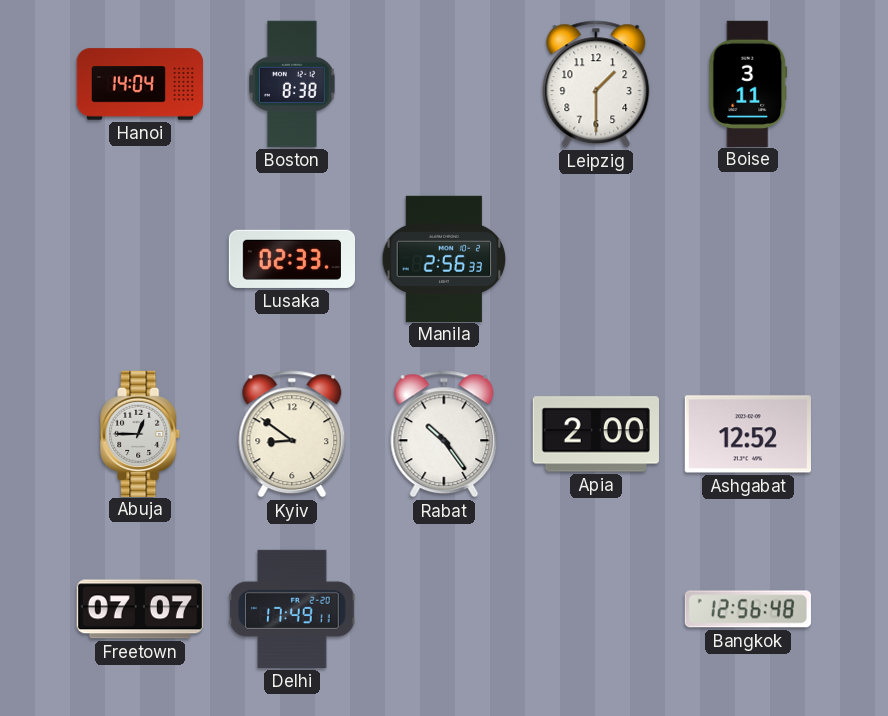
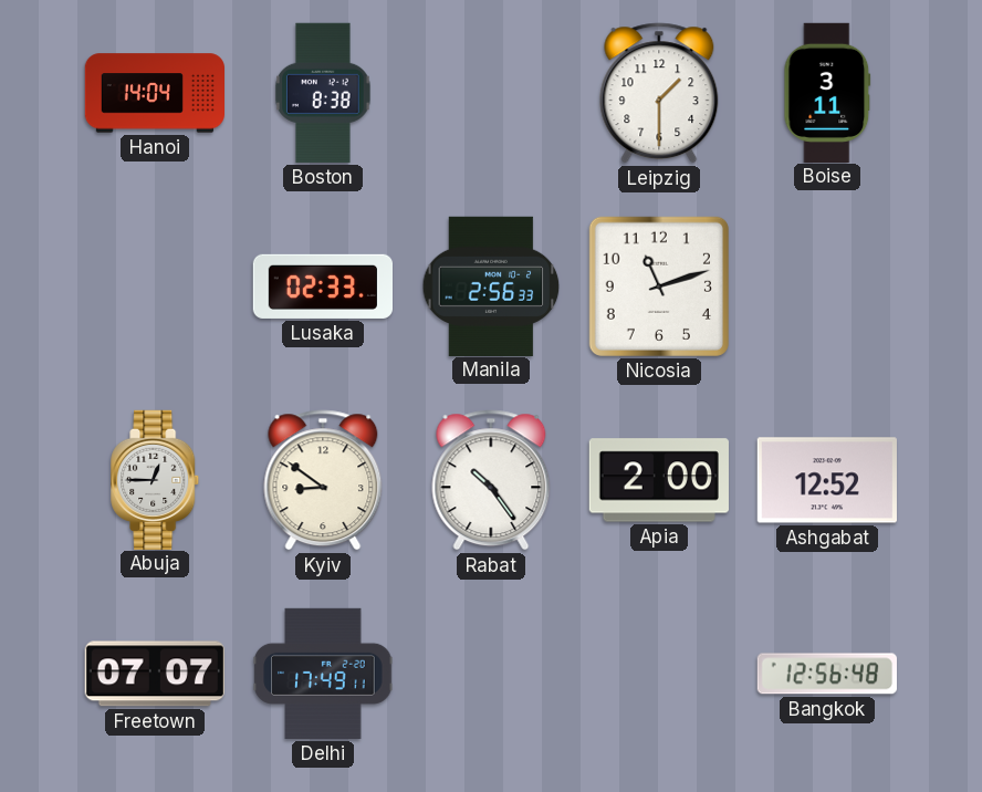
Nicosia: none -> 11:12
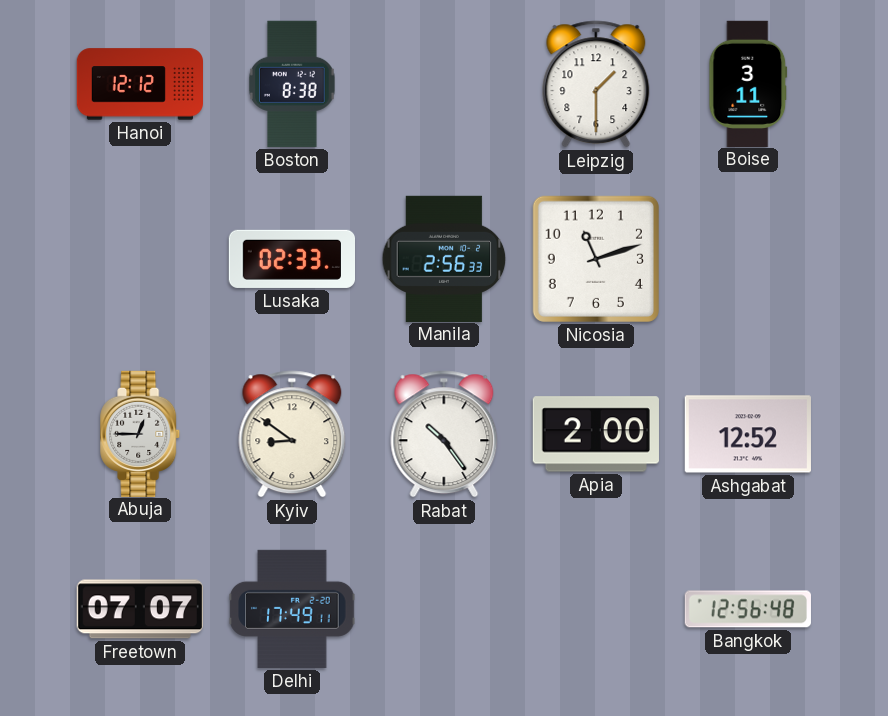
Hanoi: 14:04 -> 12:12
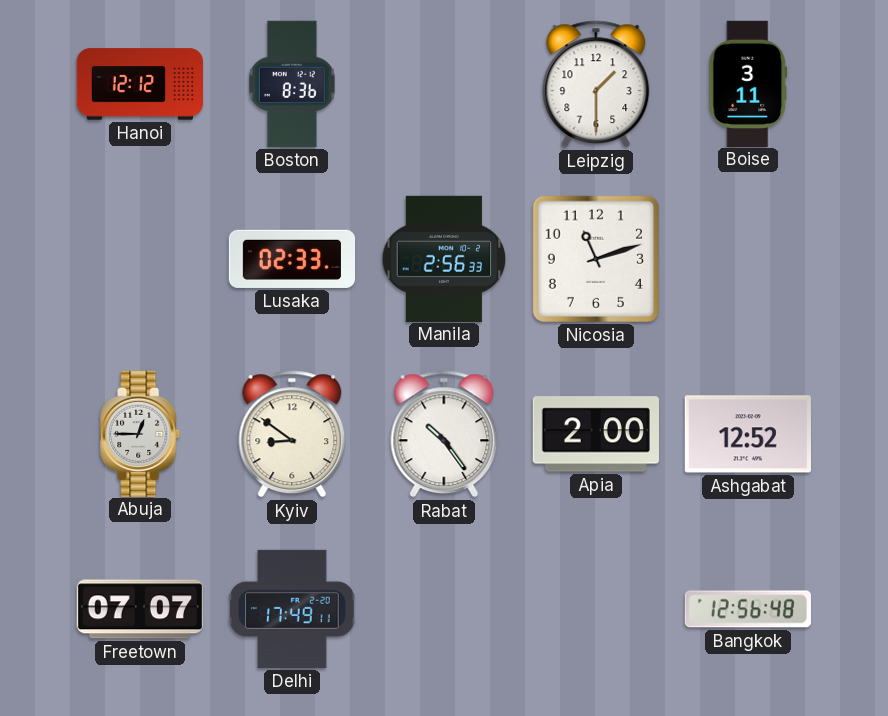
Boston: 8:38 -> 8:36
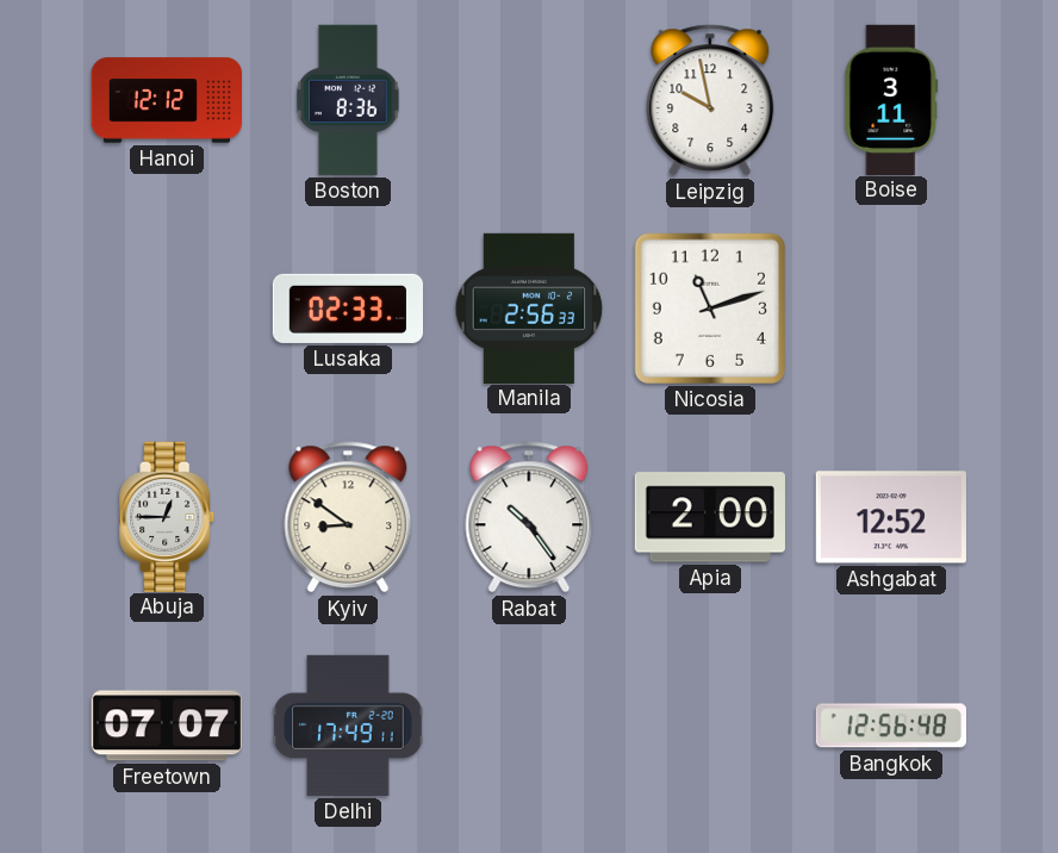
Leipzig: 1:30 -> 9:58
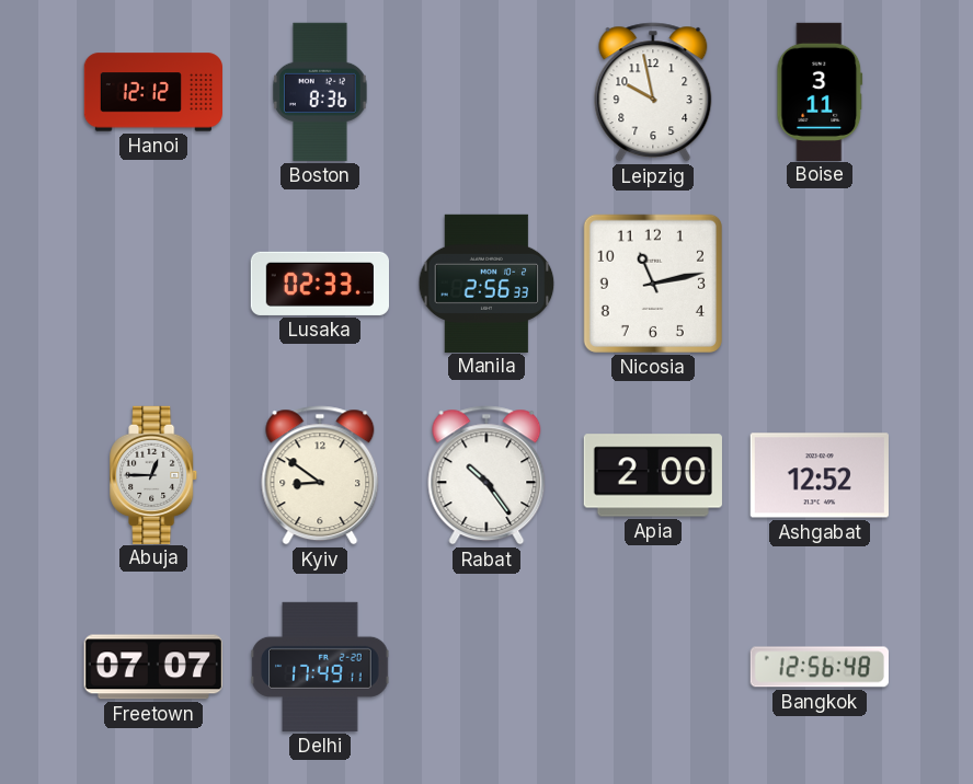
Nicosia: 11:12 -> 11:13
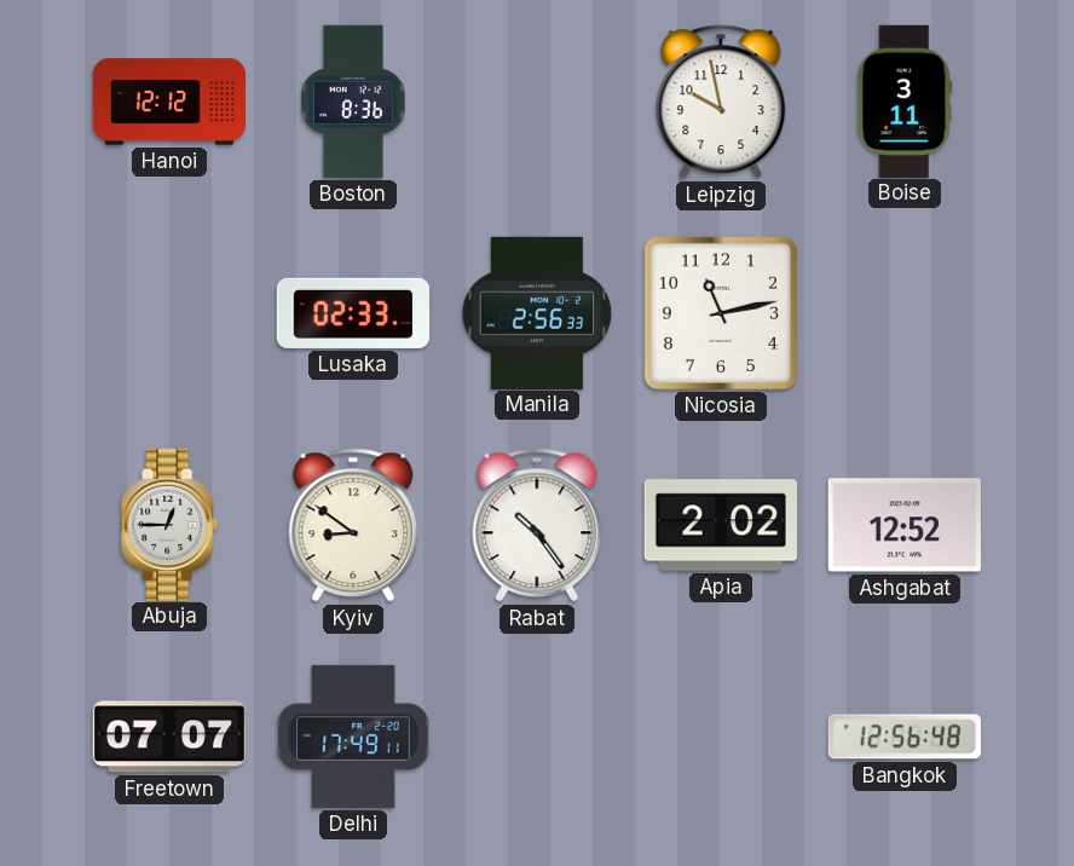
Apia: 2:00 -> 2:02
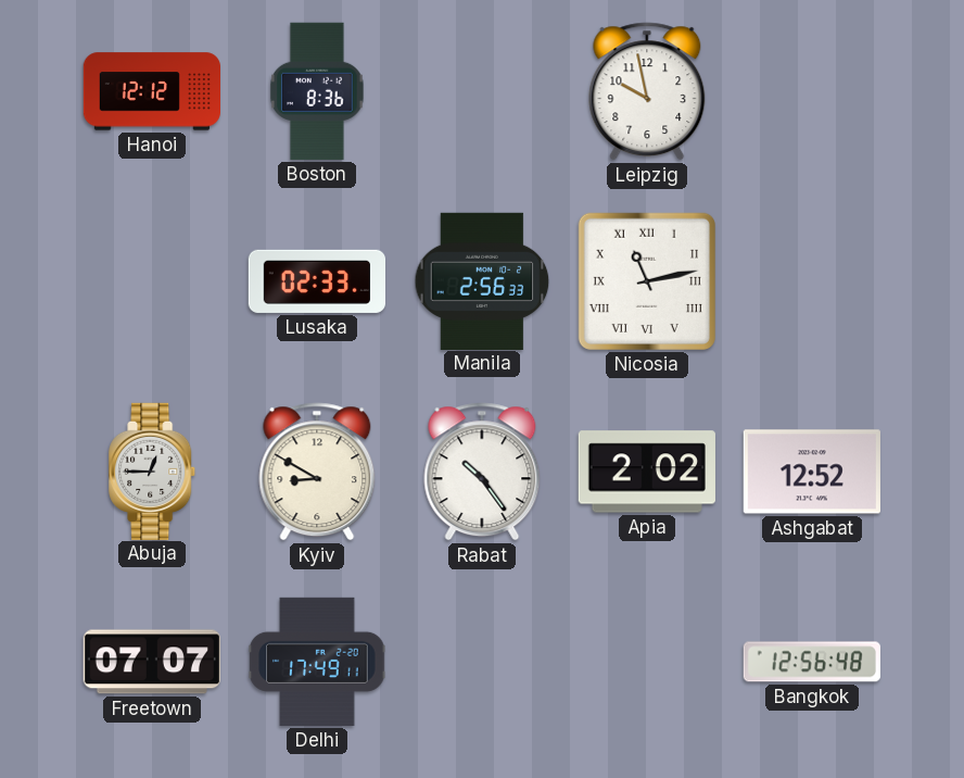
Boise: 3:11 -> none
Nicosia numerals: Arabic -> Roman
Kyiv: 8:51 -> 8:50
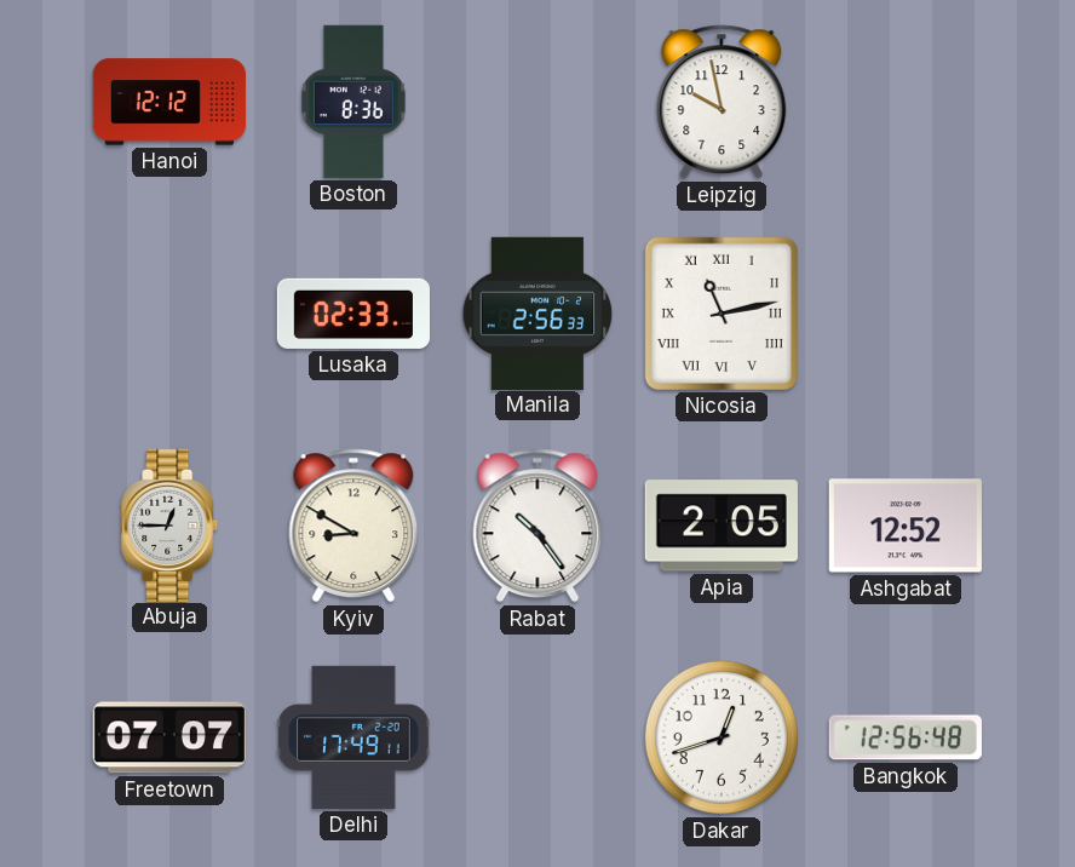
Apia: 2:02 -> 2:05
Dakar: none -> 12:42
